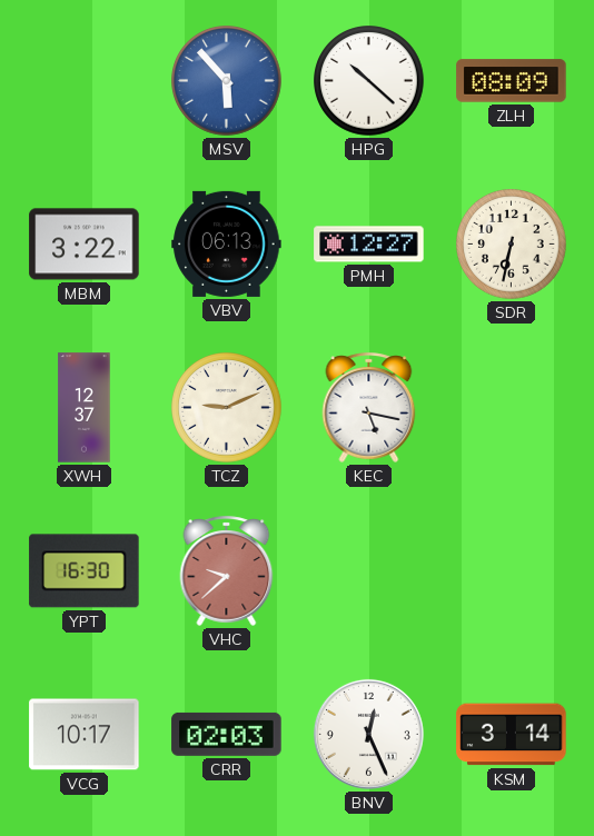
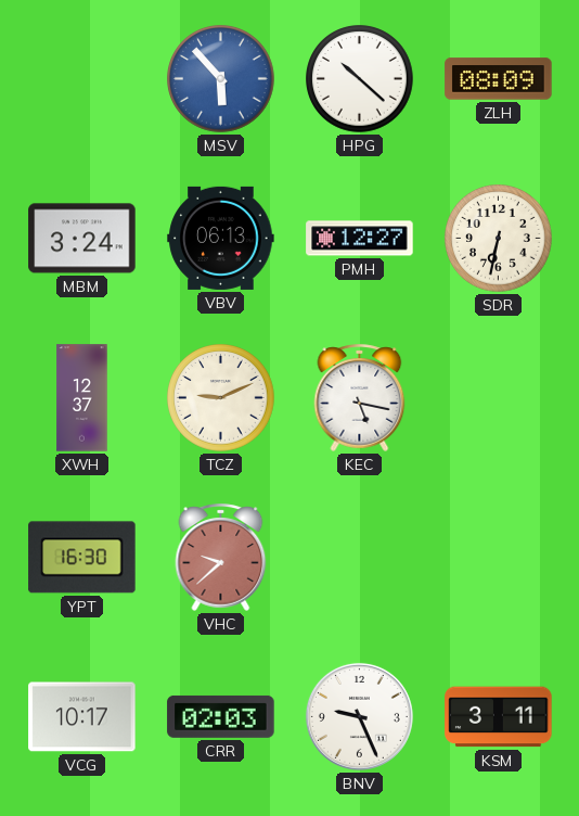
MBM: 3:22 -> 3:24
BNV: 12:26 -> 9:26
KSM: 3:14 -> 3:11
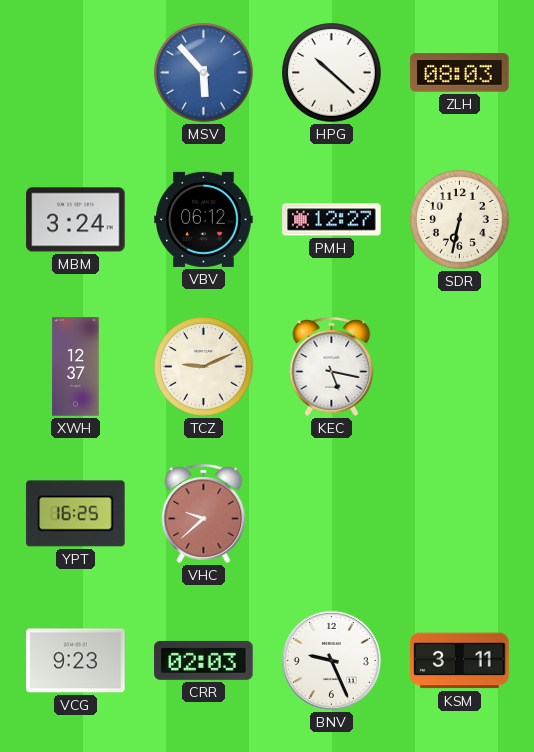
ZLH: 08:09 -> 08:03
VBV: 06:13 -> 06:12
YPT: 16:30 -> 16:25
VCG: 10:17 -> 9:23
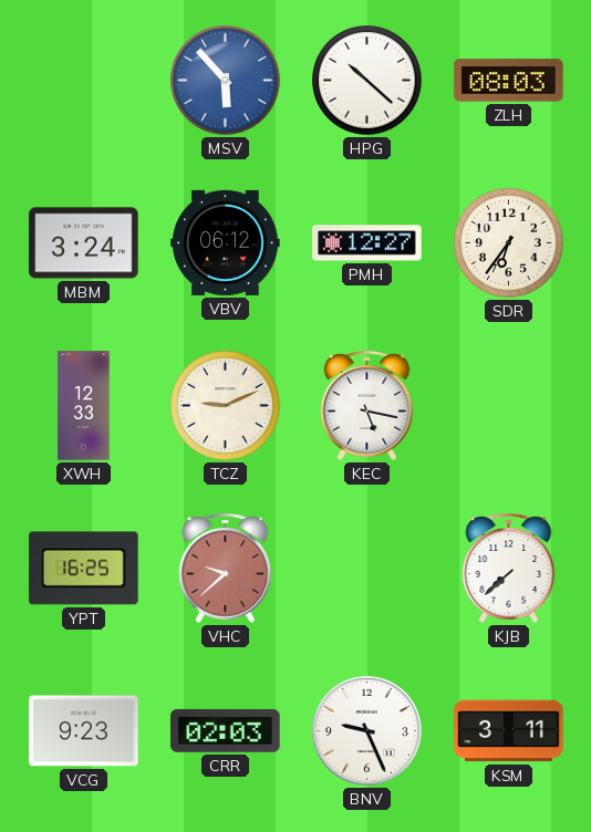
SDR: 6:32 -> 6:36
XWH: 12:37 -> 12:33
KJB: none -> 7:38
